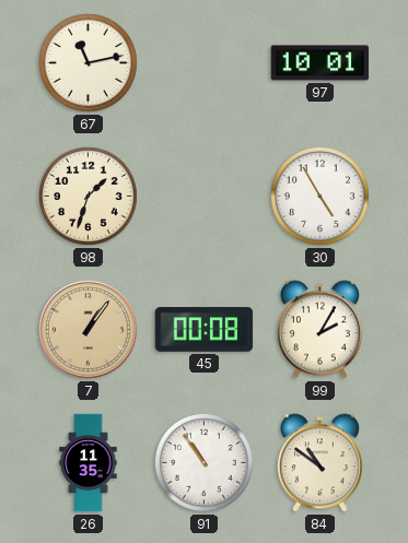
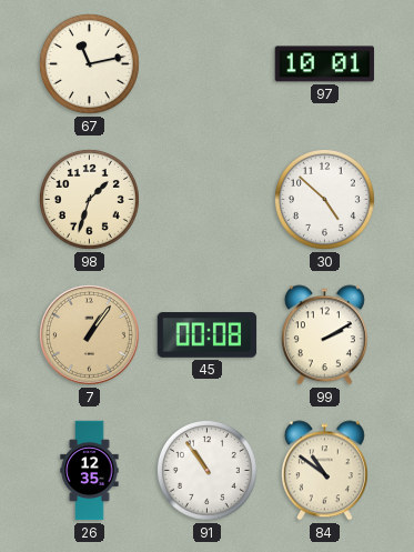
30: 4:55 -> 4:52
99: 2:05 -> 2:10
26: 11:35 -> 12:35
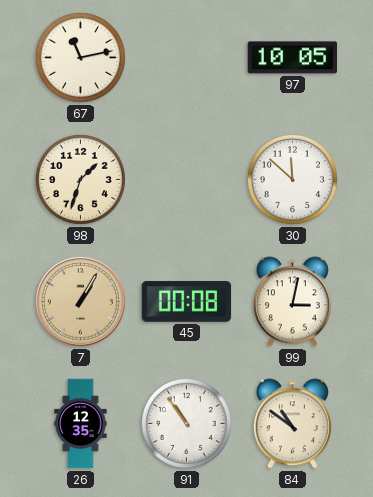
97: 10:01 -> 10:05
30: 4:52 -> 11:52
7: 1:06 -> 1:05
99: 2:10 -> 3:02
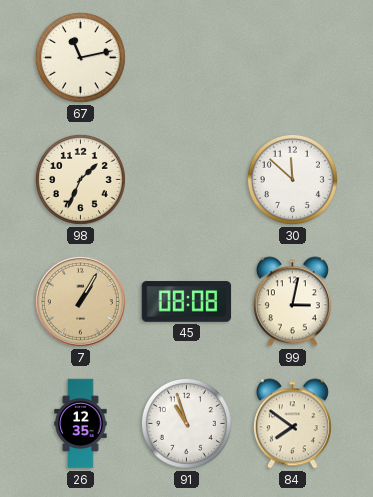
97: 10:05 -> none
98: 1:33 -> 1:34
45: 00:08 -> 08:08
91: 10:54 -> 10:57
84: 10:51 -> 7:51
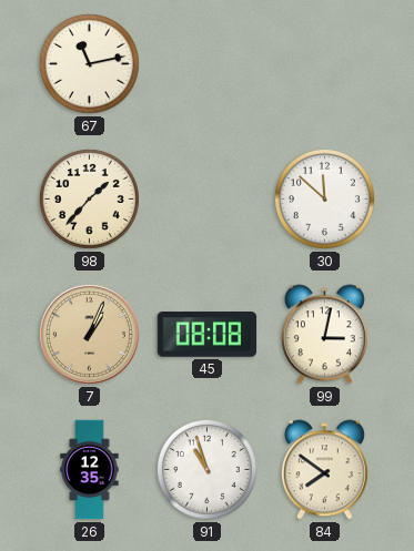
98: 1:34 -> 1:37
7: 1:05 -> 1:04
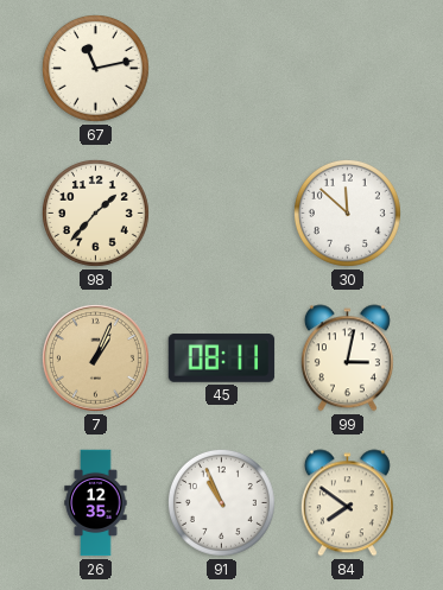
45: 08:08 -> 08:11
91: 10:57 -> 10:56
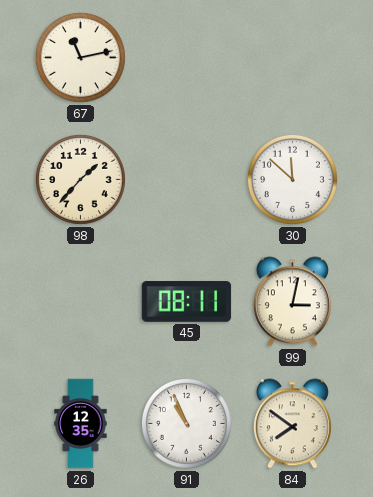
7: 1:04 -> none
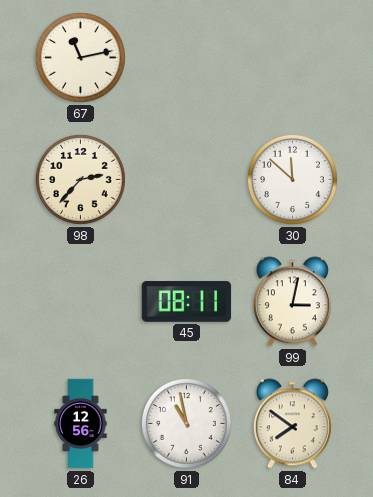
98: 1:37 -> 2:37
26: 12:35 -> 12:56
91: 10:56 -> 10:58
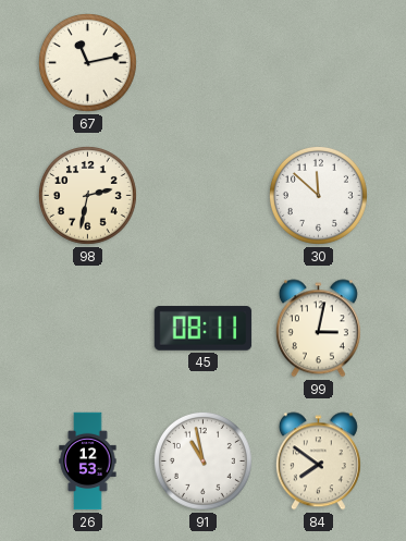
98: 2:37 -> 2:32
26: 12:56 -> 12:53
